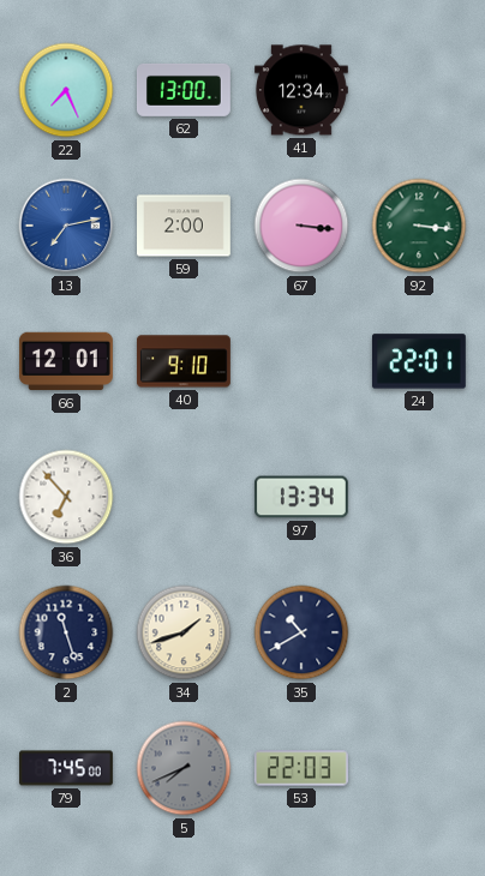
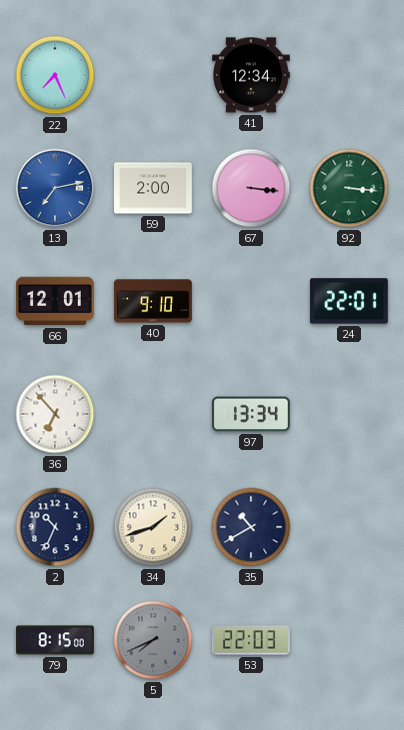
62: 13:00 -> none
2: 11:27 -> 10:34
79: 7:45 -> 8:15
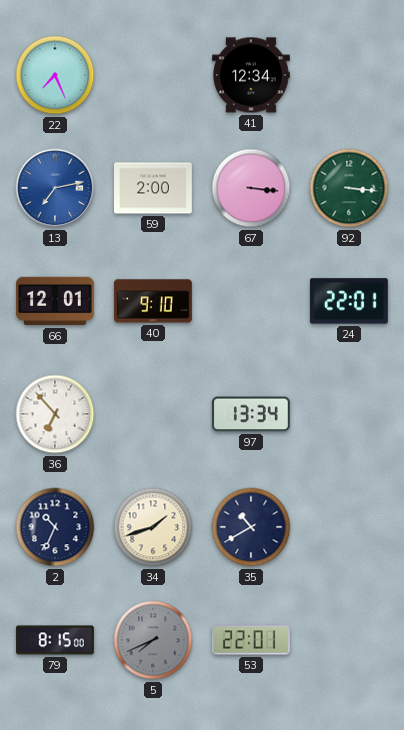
53: 22:03 -> 22:01
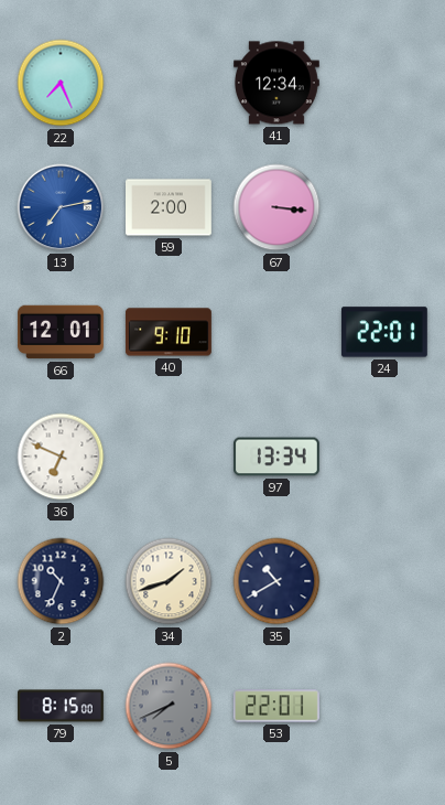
92: 3:16 -> none
36: 6:53 -> 6:49
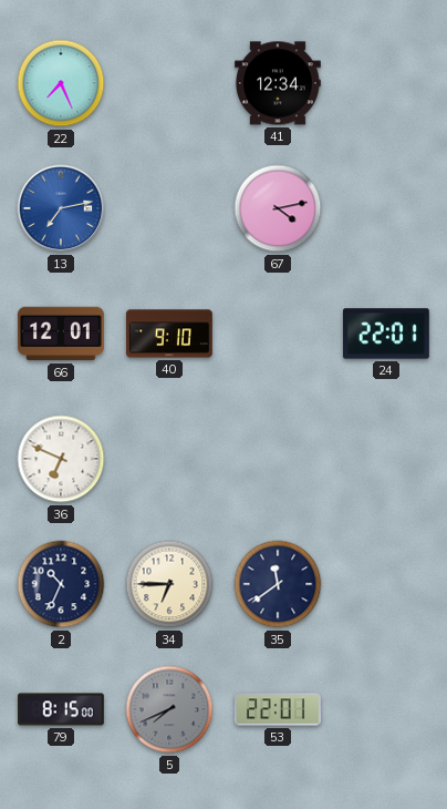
59: 2:00 -> none
67: 3:16 -> 4:13
97: 13:34 -> none
34: 1:42 -> 6:45
35: 10:40 -> 11:39
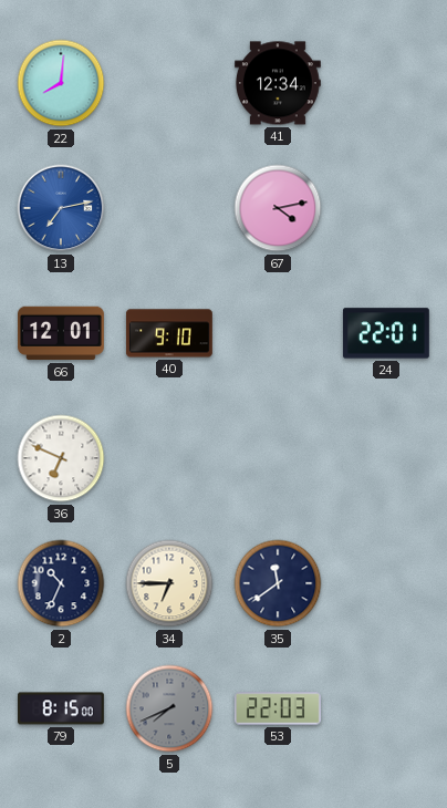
22: 7:26 -> 8:01
53: 22:01 -> 22:03
